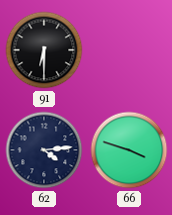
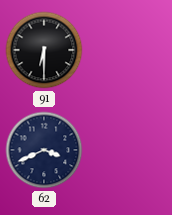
62: 4:14 -> 3:41
66: 3:48 -> none
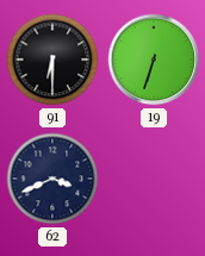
19: none -> 6:33
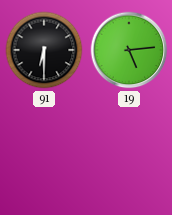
19: 6:33 -> 5:14
62: 3:41 -> none
